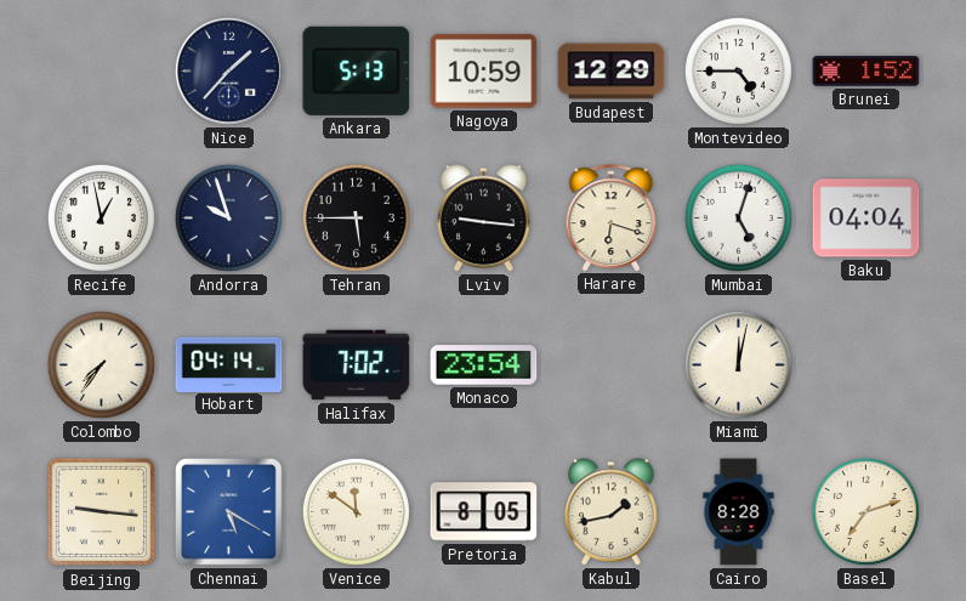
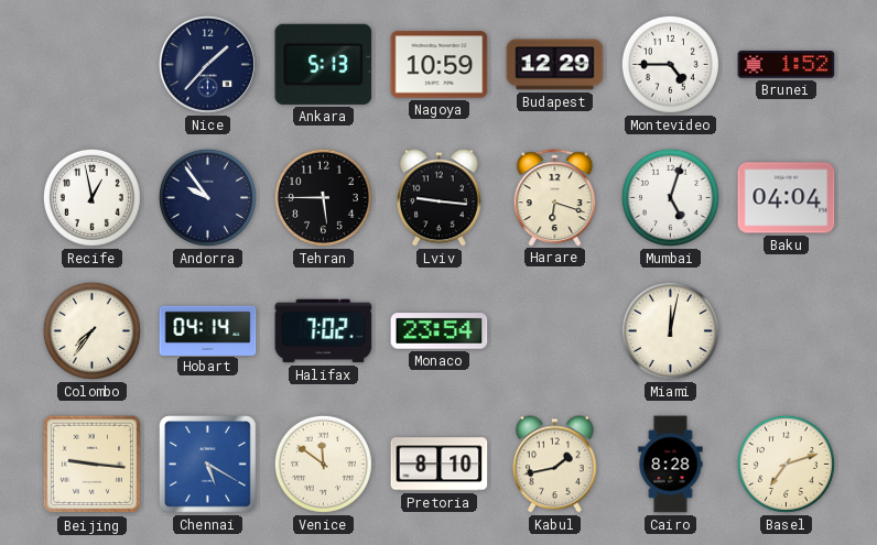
Andorra: 9:57 -> 9:54
Pretoria: 8:05 -> 8:10
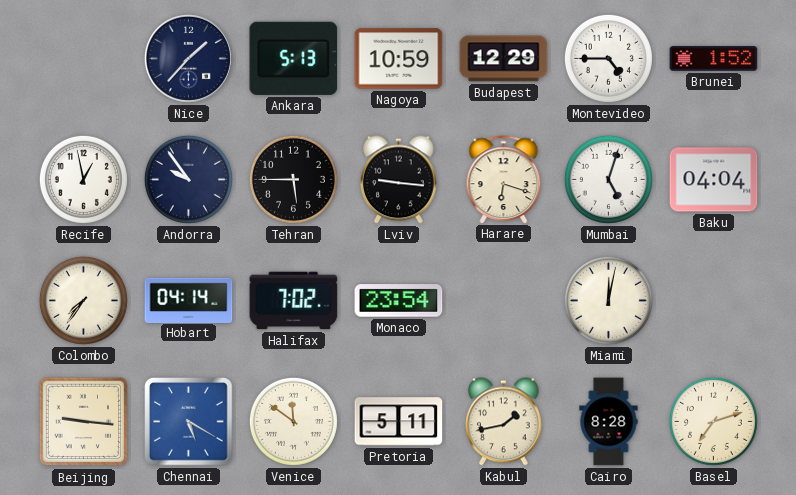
Pretoria: 8:10 -> 5:11
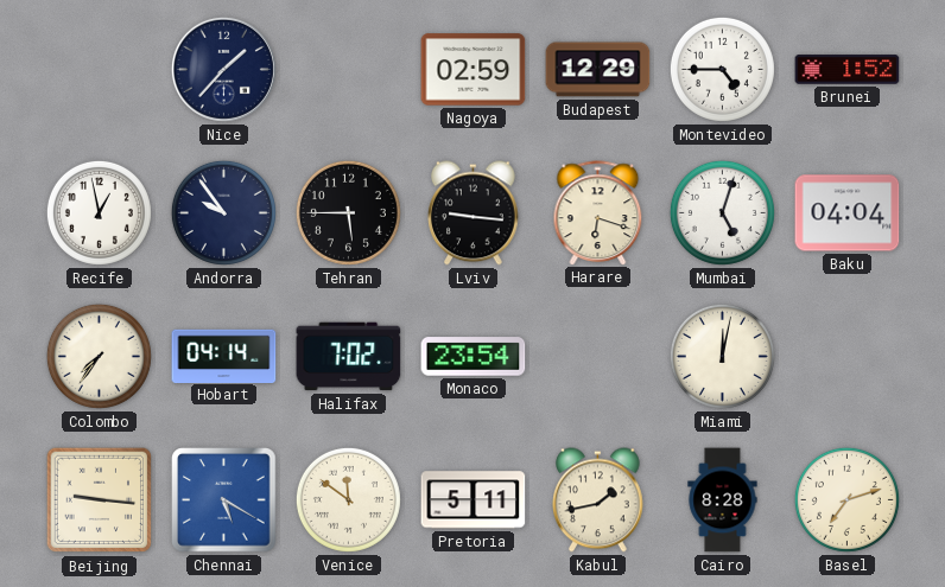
Ankara: 5:13 -> none
Nagoya: 10:59 -> 02:59
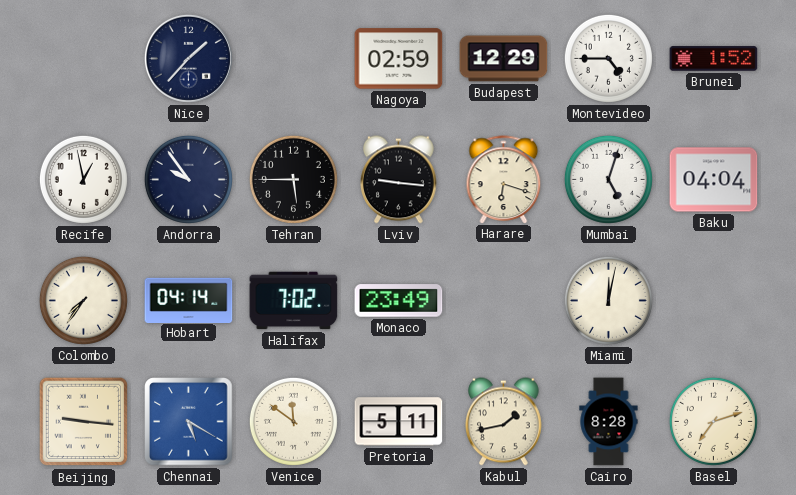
Monaco: 23:54 -> 23:49
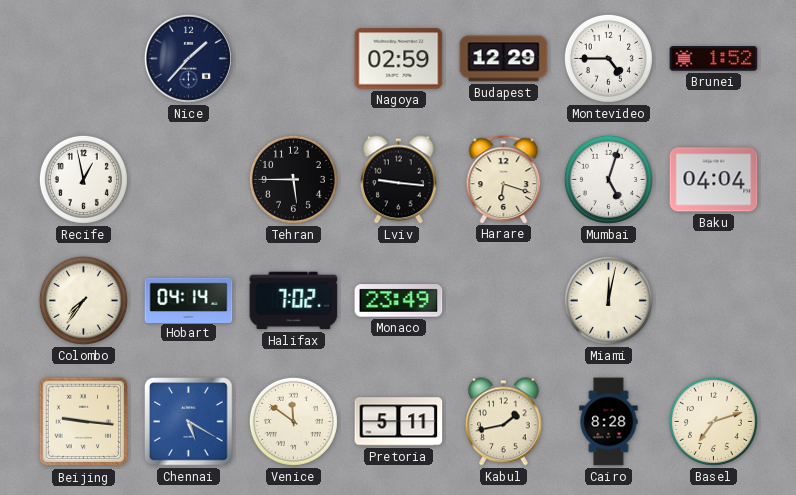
Andorra: 9:54 -> none
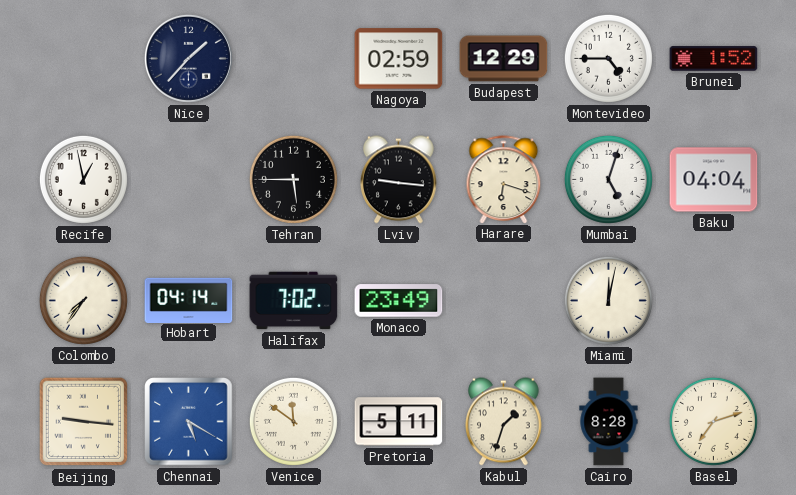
Kabul: 1:43 -> 1:33
